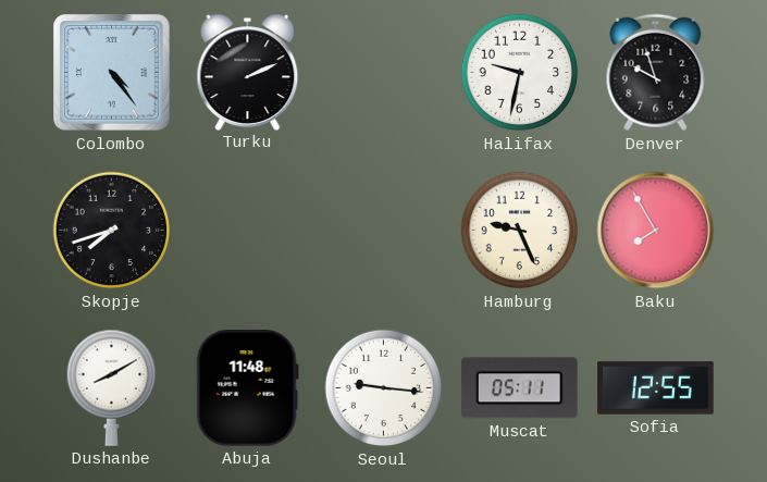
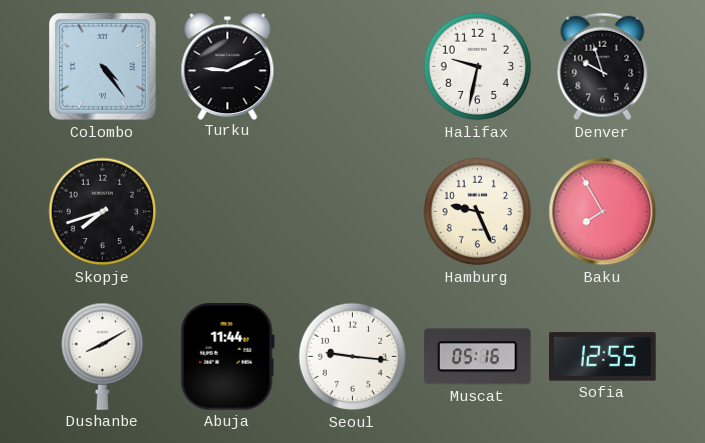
Turku: 2:11 -> 9:11
Abuja: 11:48 -> 11:44
Muscat: 05:11 -> 05:16
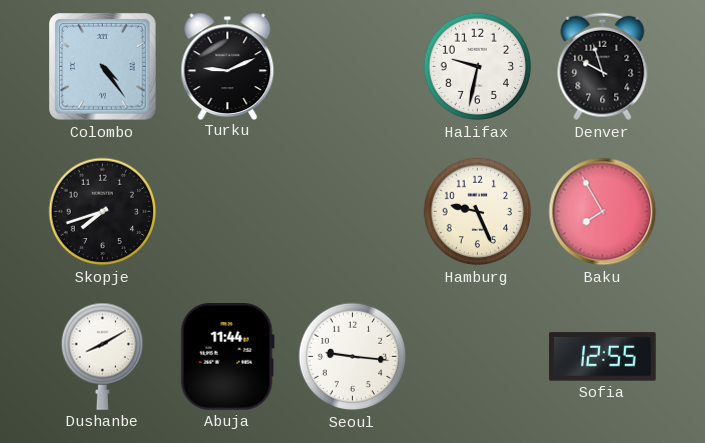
Muscat: 05:16 -> none
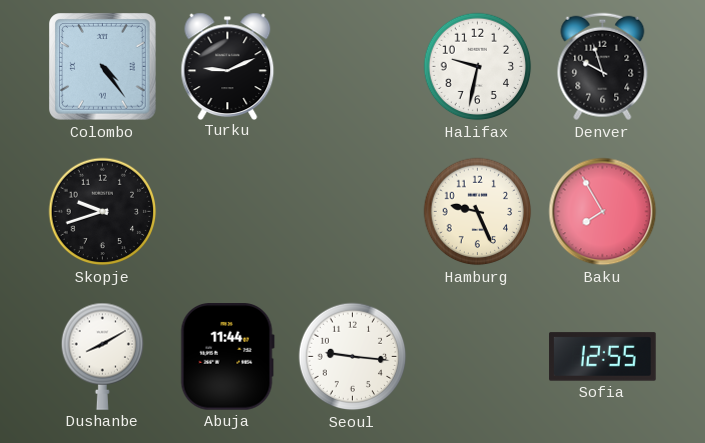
Skopje: 7:42 -> 9:42
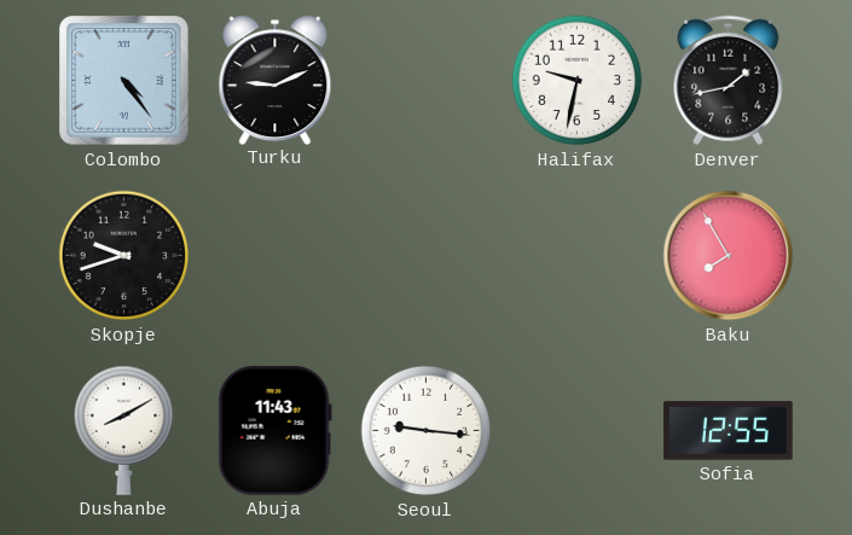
Denver: 9:57 -> 1:43
Hamburg: 9:26 -> none
Abuja: 11:44 -> 11:43
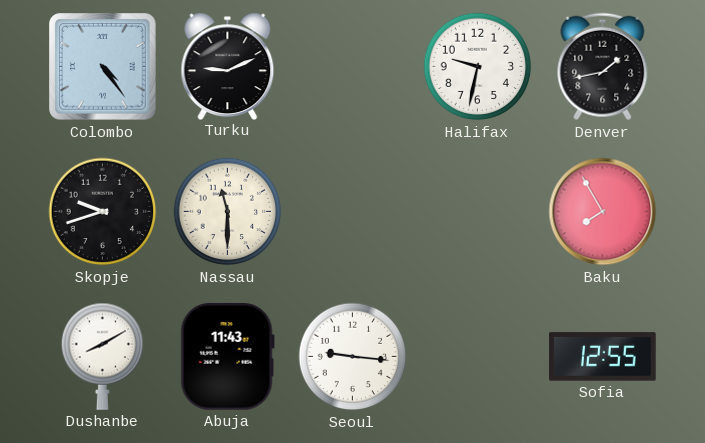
Nassau: none -> 11:30
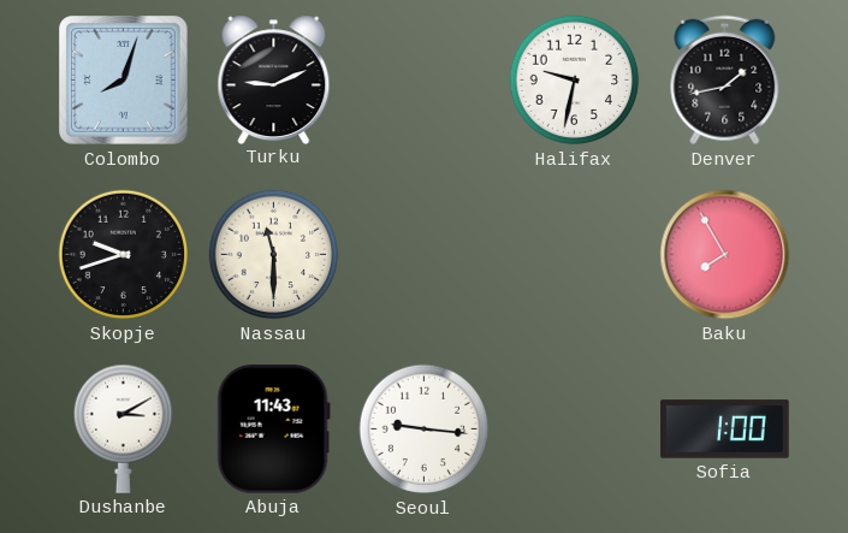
Colombo: 4:24 -> 8:03
Dushanbe: 8:10 -> 3:10
Sofia: 12:55 -> 1:00
